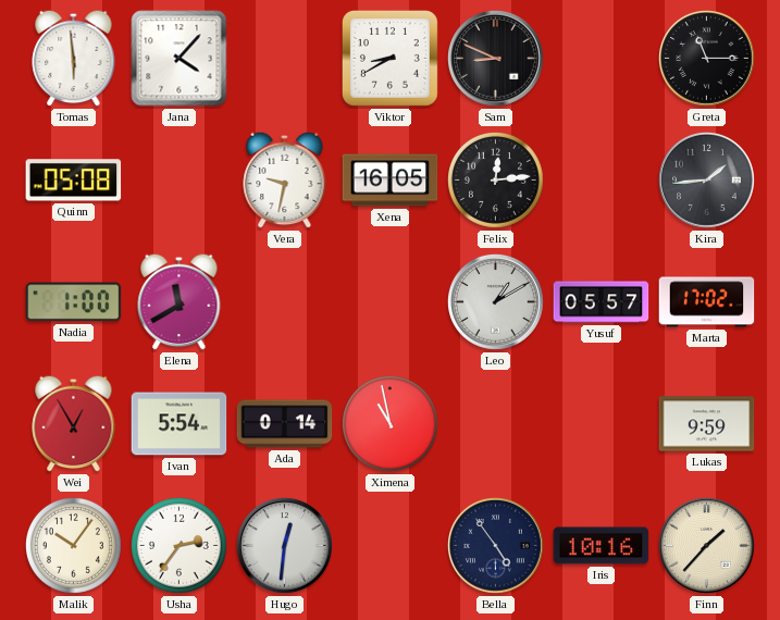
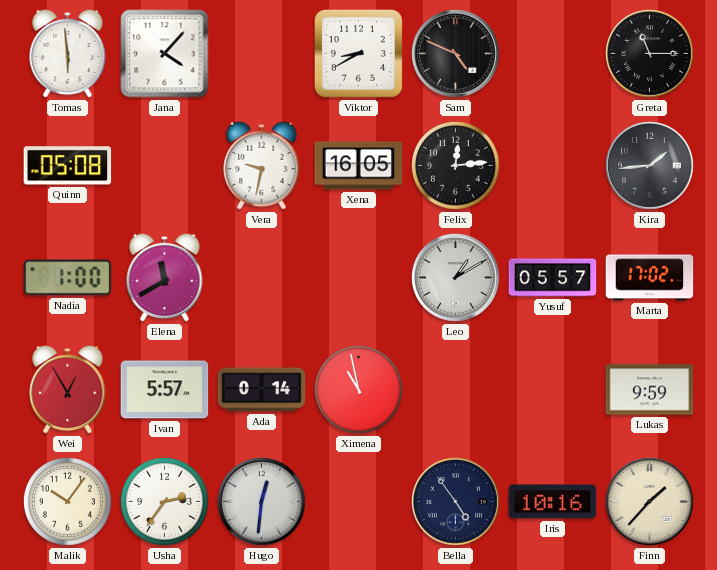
Sam: 8:49 -> 4:49
Ivan: 5:54 -> 5:57
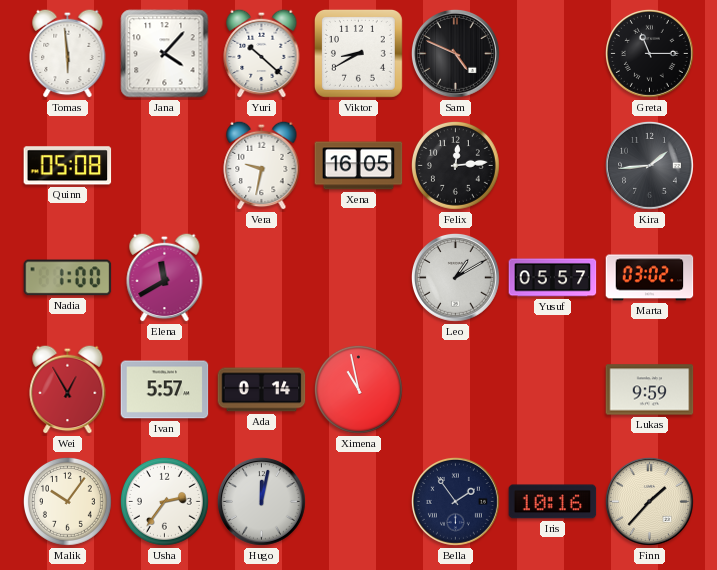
Yuri: none -> 10:22
Marta: 17:02 -> 03:02
Hugo: 12:31 -> 12:02
Bella: 4:54 -> 1:54
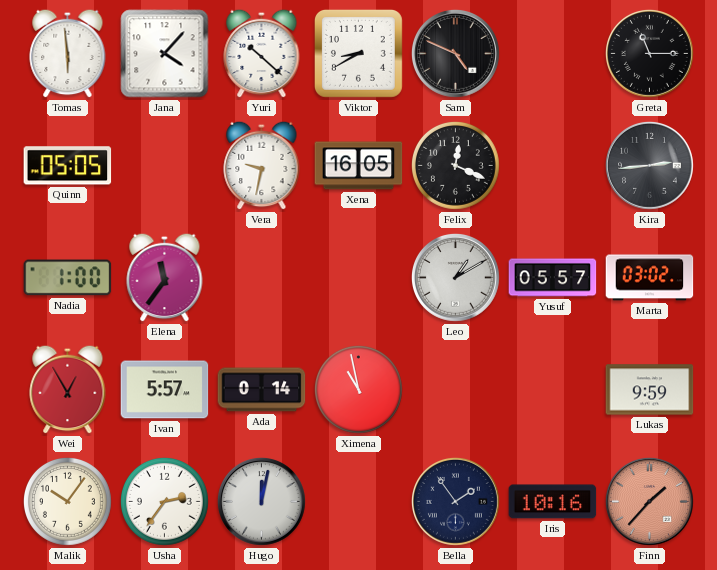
Quinn: 05:08 -> 05:05
Felix: 12:14 -> 12:19
Kira: 1:44 -> 2:44
Elena: 11:40 -> 11:36
Finn dial: cream -> salmon
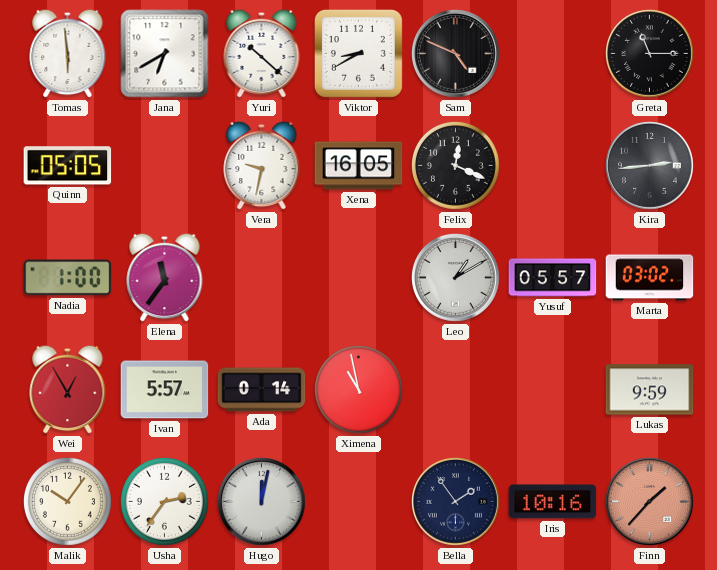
Jana: 4:07 -> 6:40
